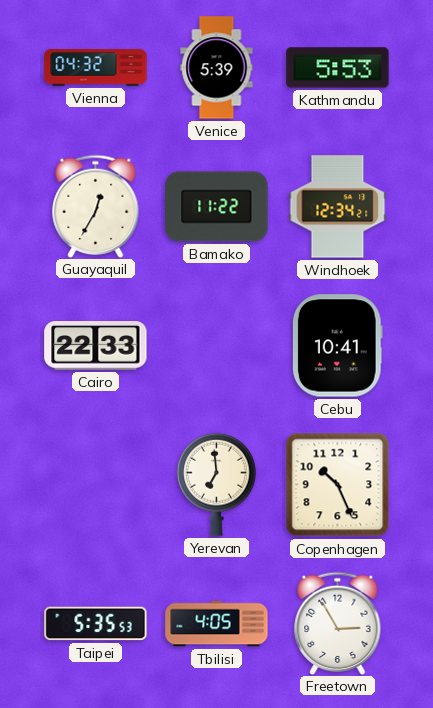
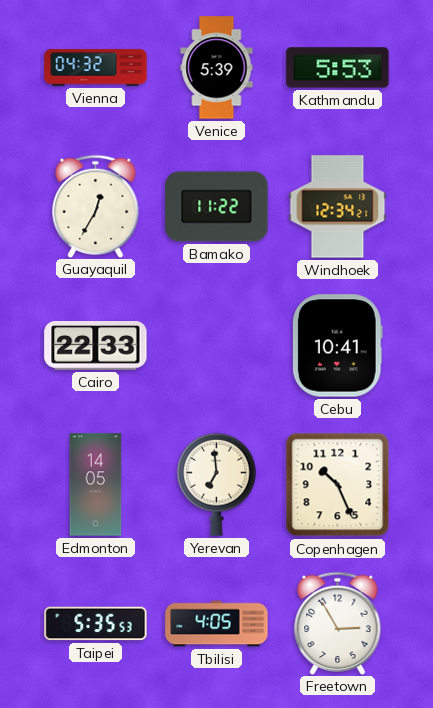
Edmonton: none -> 14:05
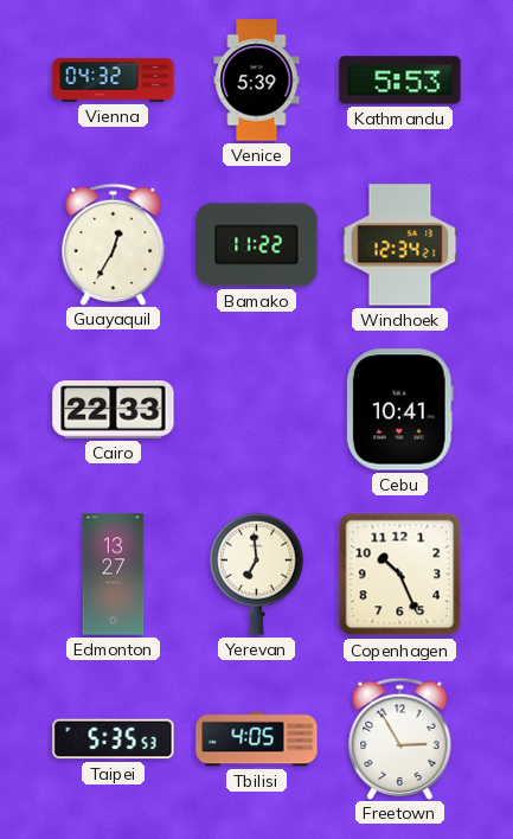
Edmonton: 14:05 -> 13:27
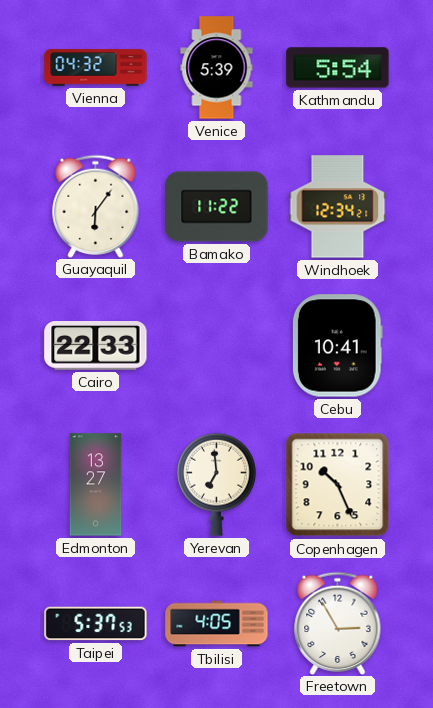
Kathmandu: 5:53 -> 5:54
Guayaquil: 12:35 -> 6:06
Taipei: 5:35 -> 5:37
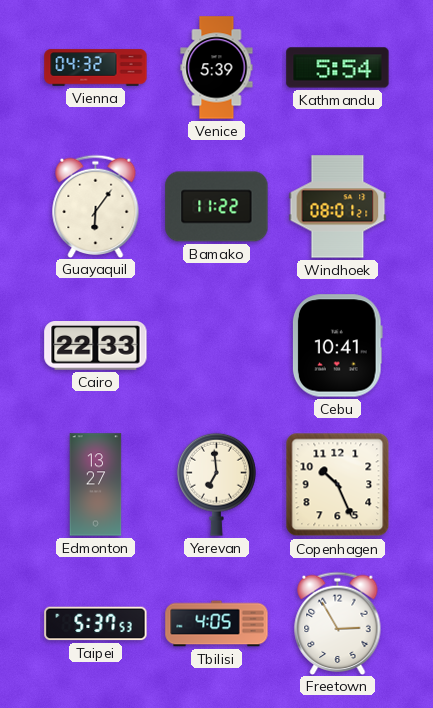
Windhoek: 12:34 -> 08:01
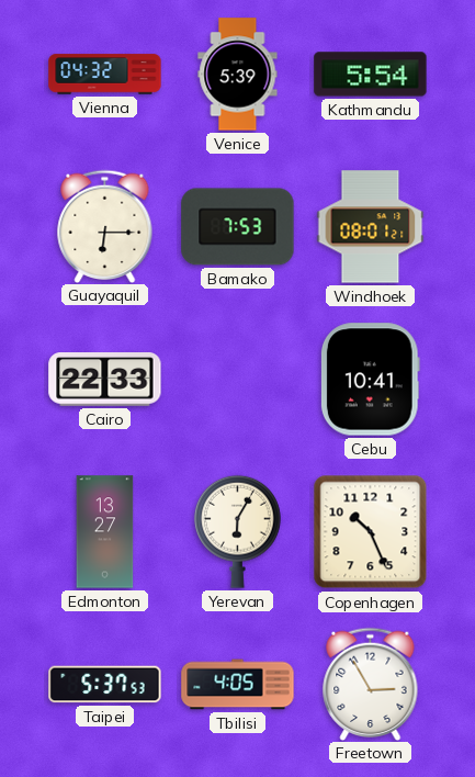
Guayaquil: 6:06 -> 6:15
Bamako: 11:22 -> 7:53
Yerevan: 6:59 -> 6:05
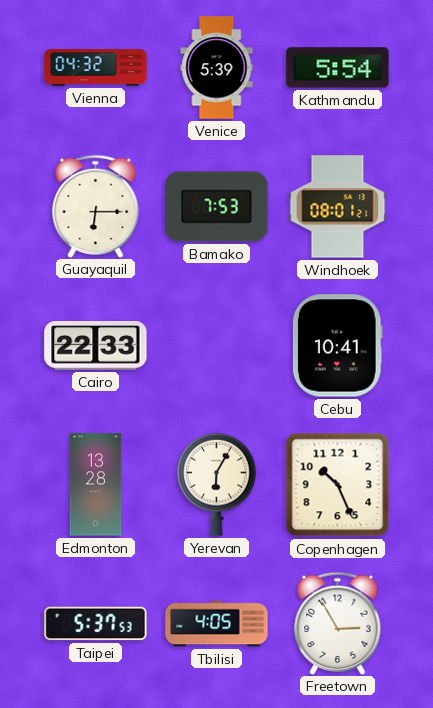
Edmonton: 13:27 -> 13:28
